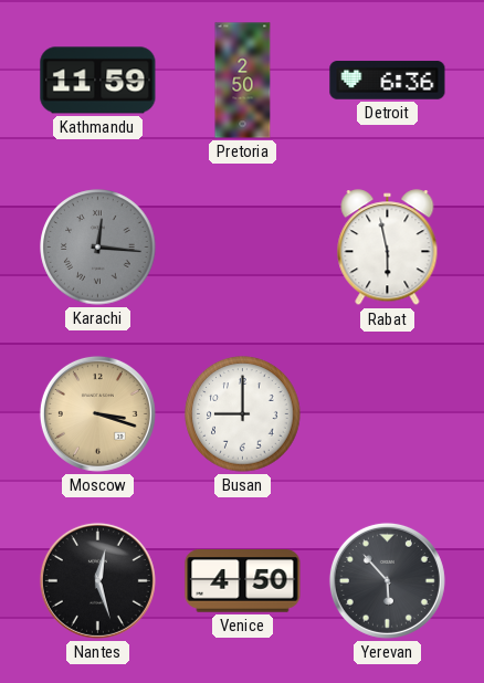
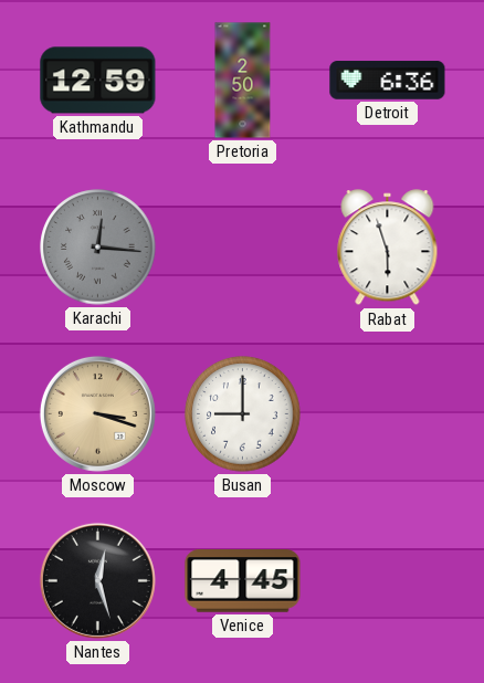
Kathmandu: 11:59 -> 12:59
Rabat: 5:58 -> 5:57
Venice: 4:50 -> 4:45
Yerevan: 5:53 -> none
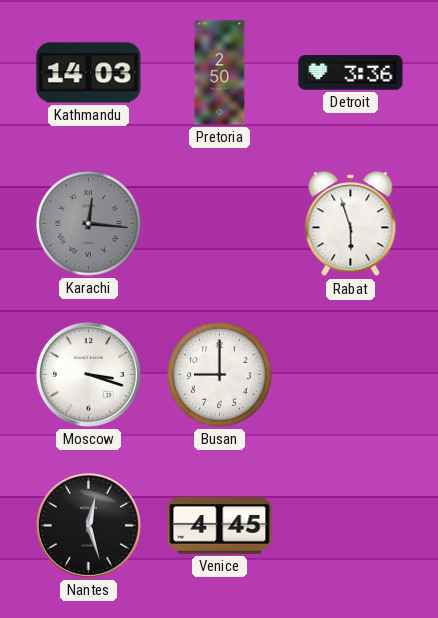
Kathmandu: 12:59 -> 14:03
Detroit: 6:36 -> 3:36
Moscow dial: champagne -> white
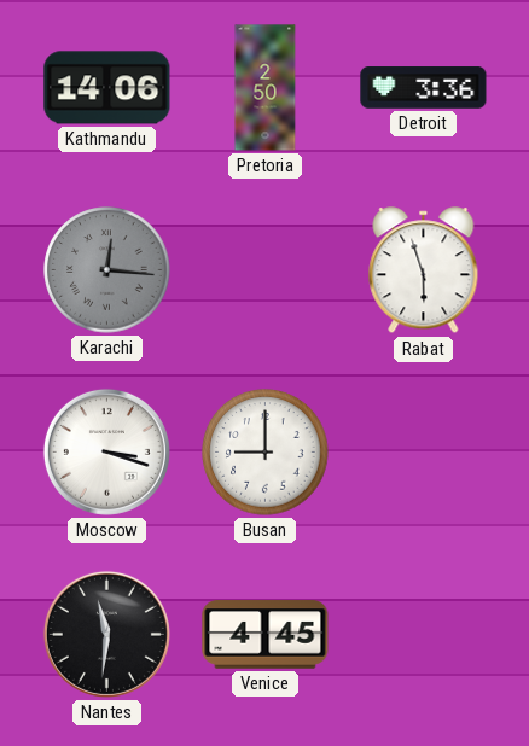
Kathmandu: 14:03 -> 14:06
Nantes: 12:27 -> 11:31
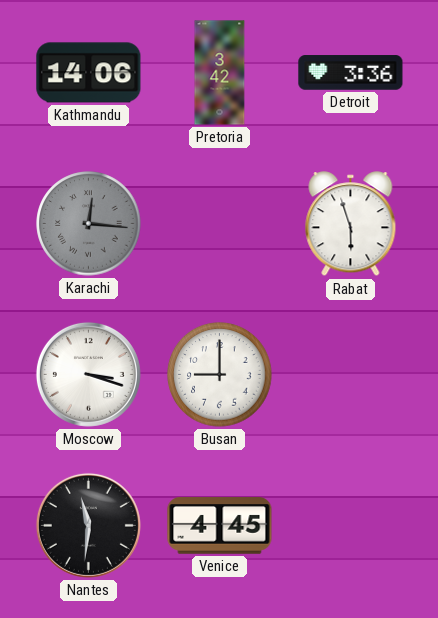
Pretoria: 2:50 -> 3:42
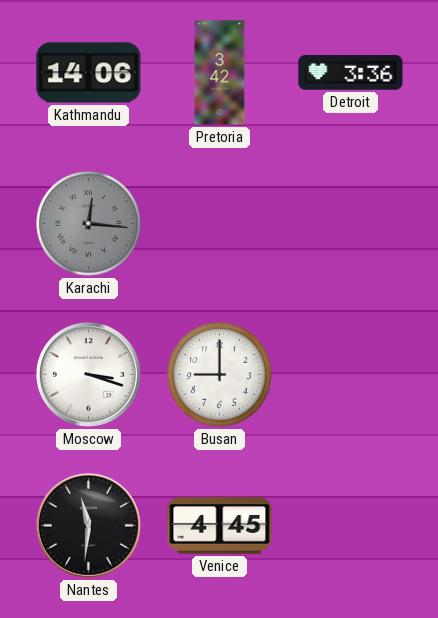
Rabat: 5:57 -> none
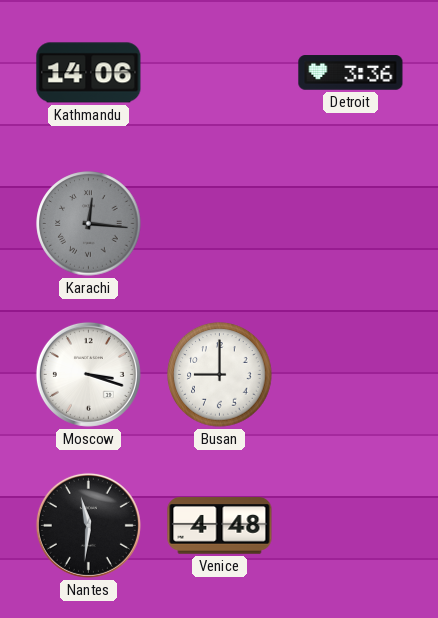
Pretoria: 3:42 -> none
Venice: 4:45 -> 4:48
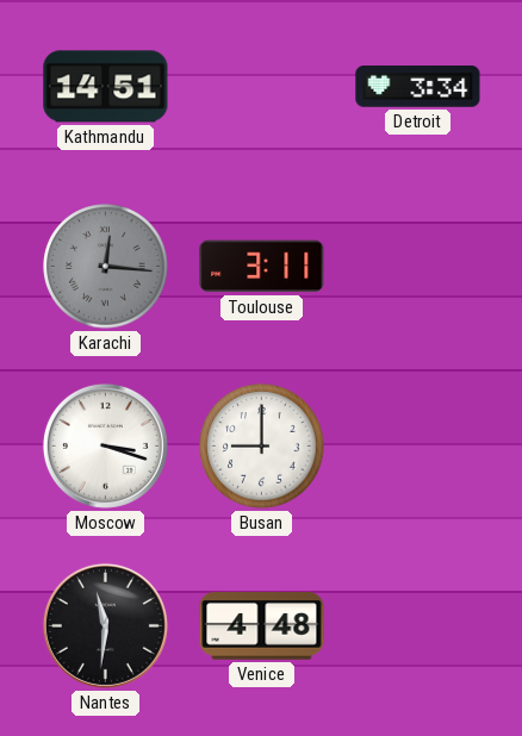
Kathmandu: 14:06 -> 14:51
Detroit: 3:36 -> 3:34
Toulouse: none -> 3:11
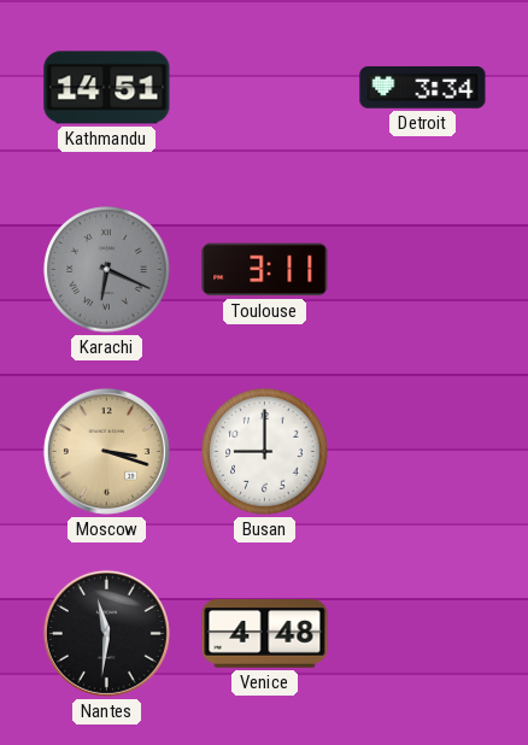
Karachi: 12:16 -> 6:19
Moscow dial: white -> champagne
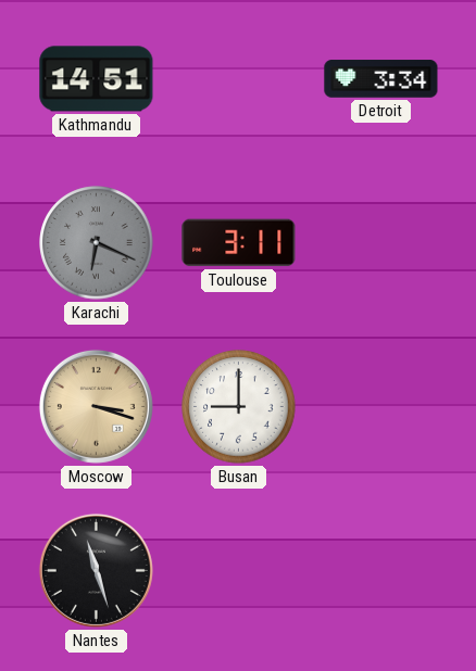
Nantes: 11:31 -> 11:27
Venice: 4:48 -> none
